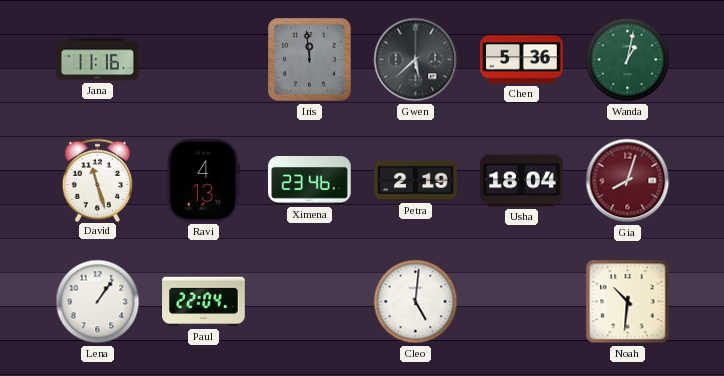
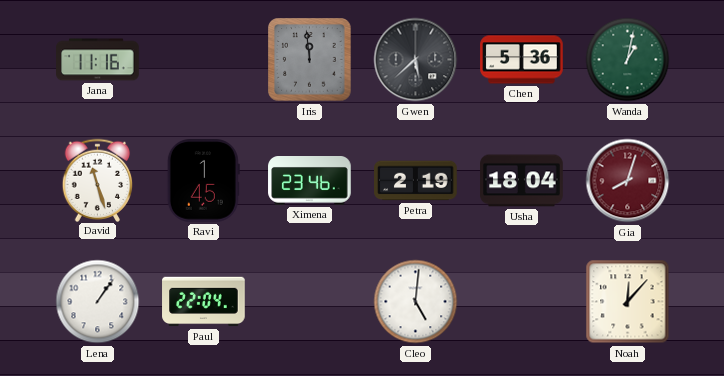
Ravi: 4:13 -> 1:45
Noah: 10:31 -> 12:07
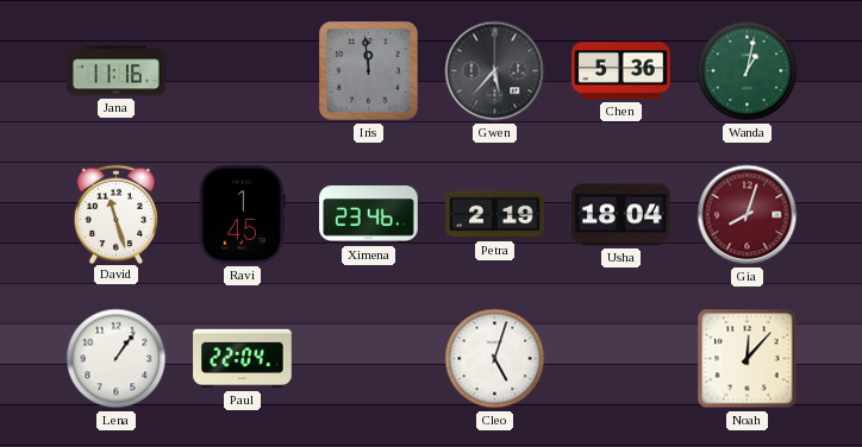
Gwen: 5:38 -> 5:37
Cleo: 5:01 -> 5:03
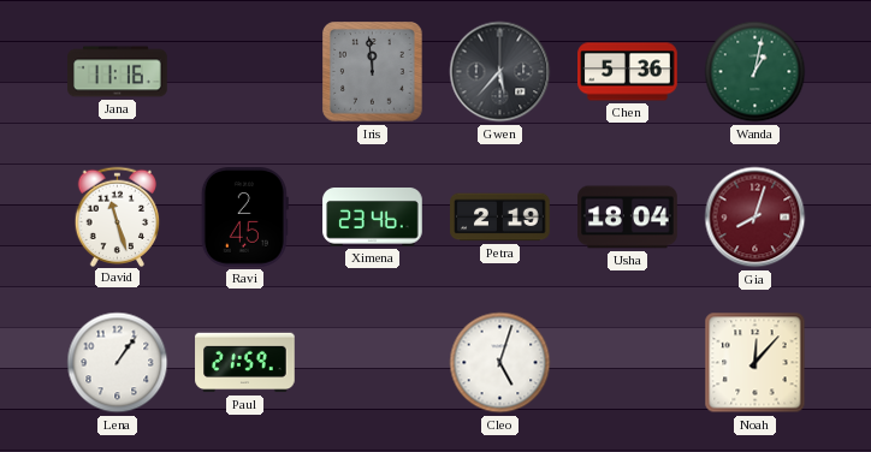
Ravi: 1:45 -> 2:45
Paul: 22:04 -> 21:59
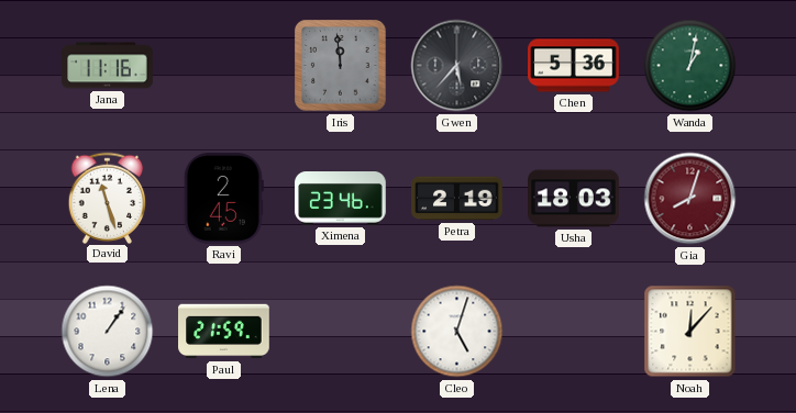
Usha: 18:04 -> 18:03
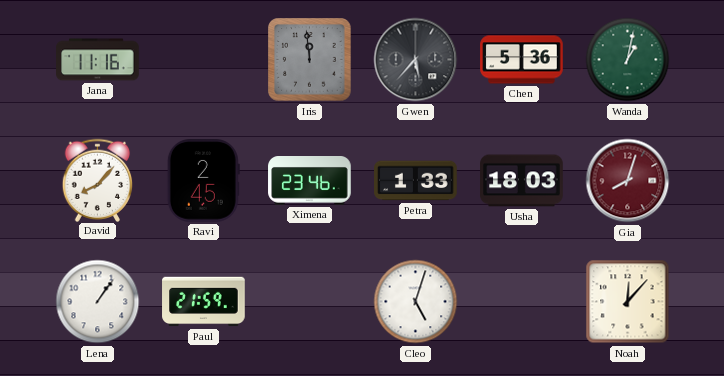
David: 11:27 -> 8:07
Petra: 2:19 -> 1:33
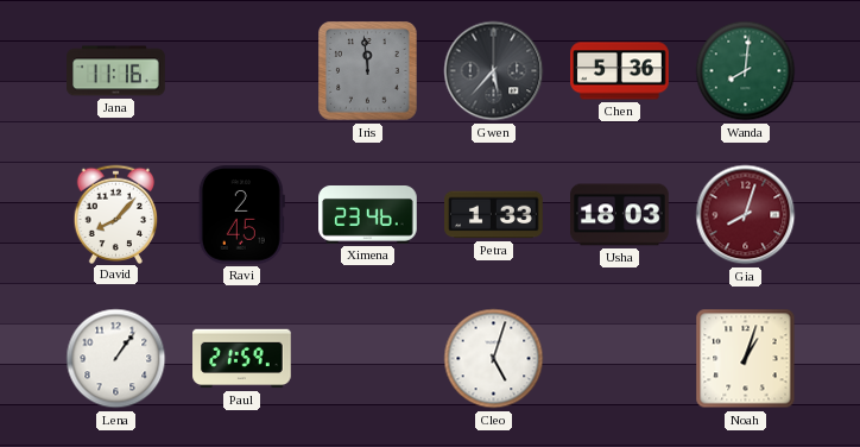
Wanda: 1:02 -> 8:01
Noah: 12:07 -> 1:03
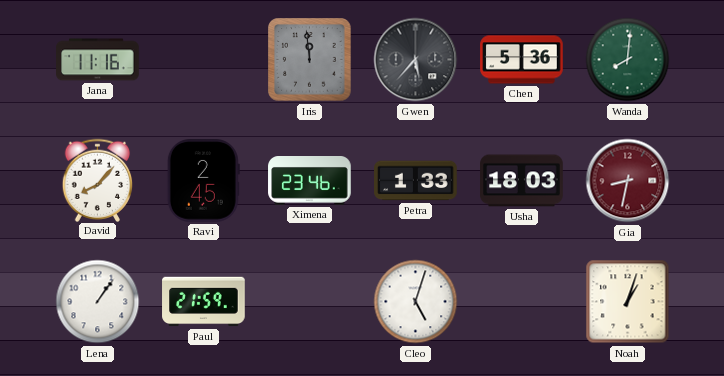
Gia: 8:03 -> 8:32
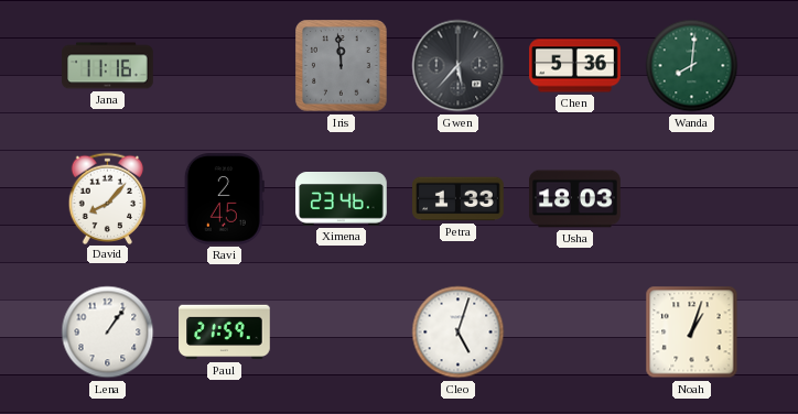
Gia: 8:32 -> none
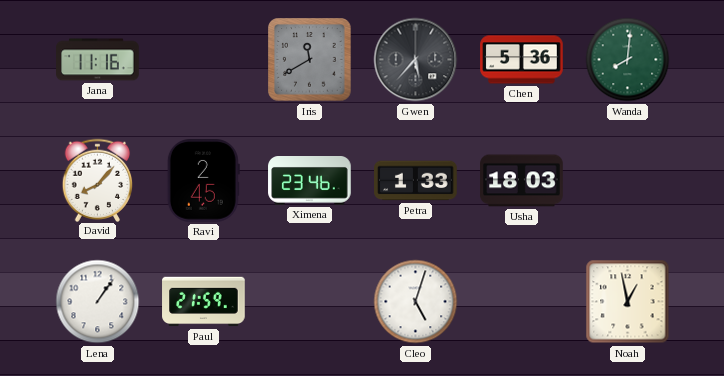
Iris: 11:59 -> 11:40
Noah: 1:03 -> 12:58
